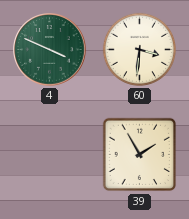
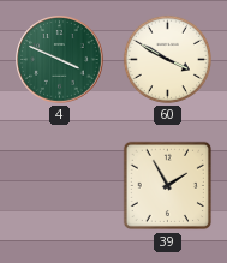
60: 3:31 -> 3:50
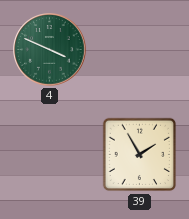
60: 3:50 -> none
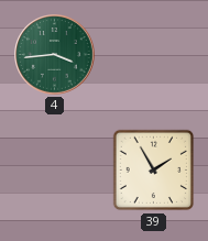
4: 3:49 -> 3:44
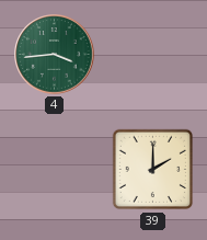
39: 1:55 -> 2:00
